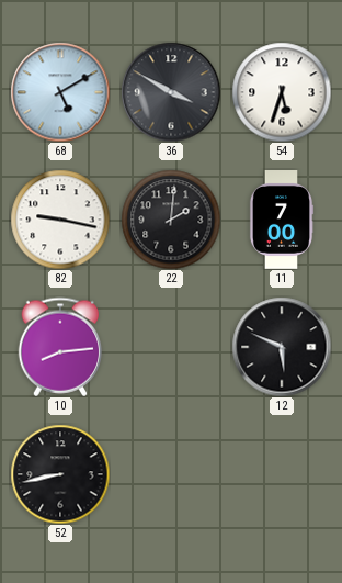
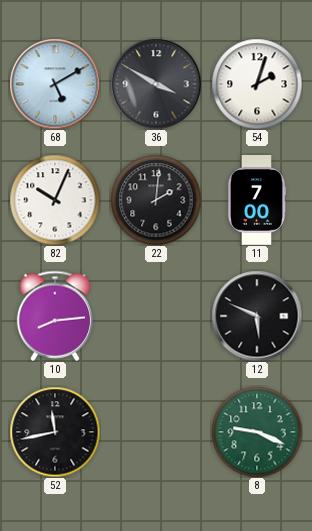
54: 5:33 -> 2:03
82: 9:17 -> 10:04
52: 8:43 -> 11:43
8: none -> 9:19
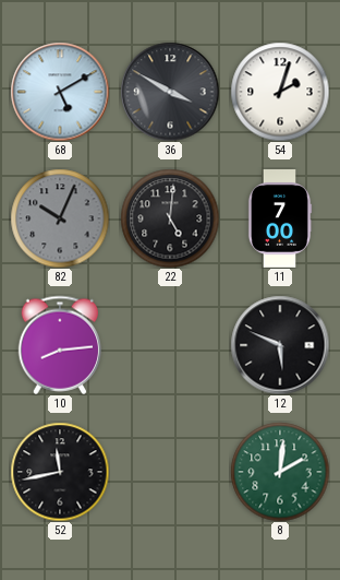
82 dial: white -> grey
22: 2:01 -> 5:01
8: 9:19 -> 2:01
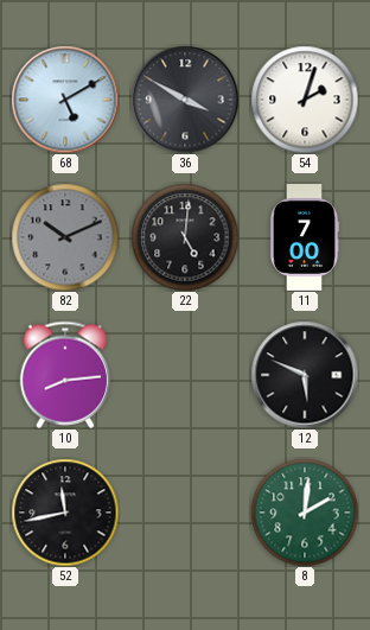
82: 10:04 -> 10:11
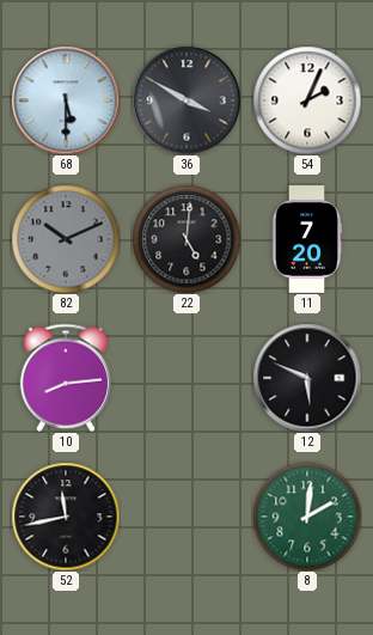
68: 5:10 -> 5:30
54: 2:03 -> 2:04
11: 7:00 -> 7:20
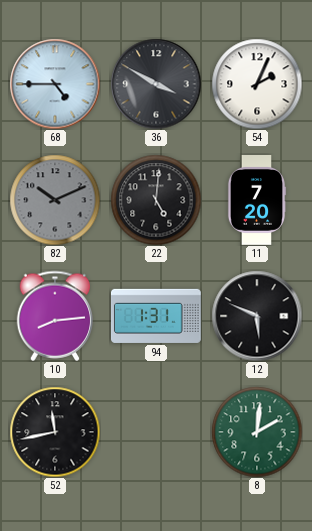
68: 5:30 -> 4:45
94: none -> 1:31
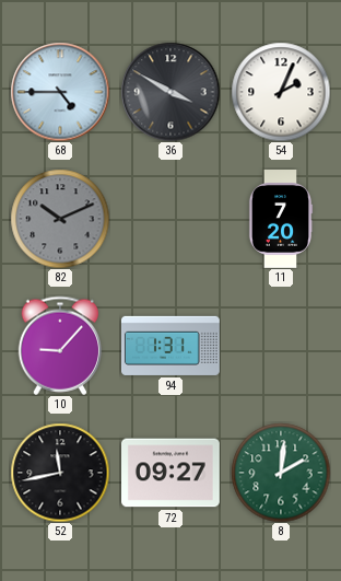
22: 5:01 -> none
10: 8:14 -> 9:07
12: 5:49 -> none
72: none -> 09:27
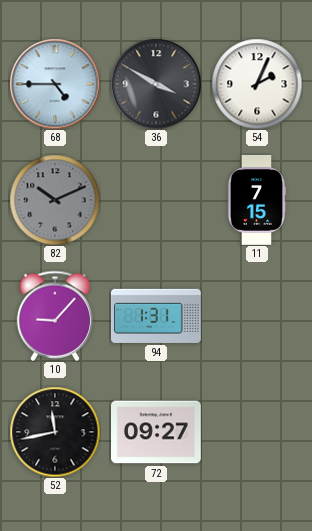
11: 7:20 -> 7:15
8: 2:01 -> none
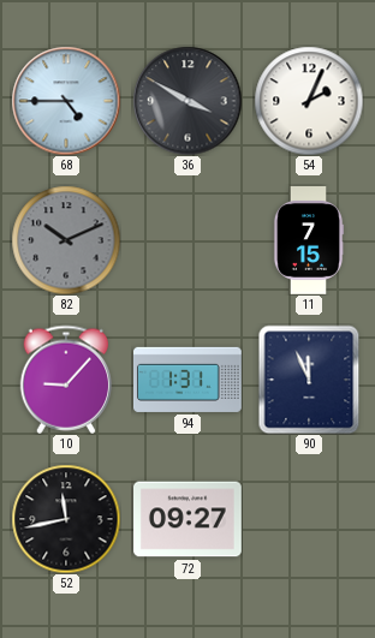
90: none -> 11:56
